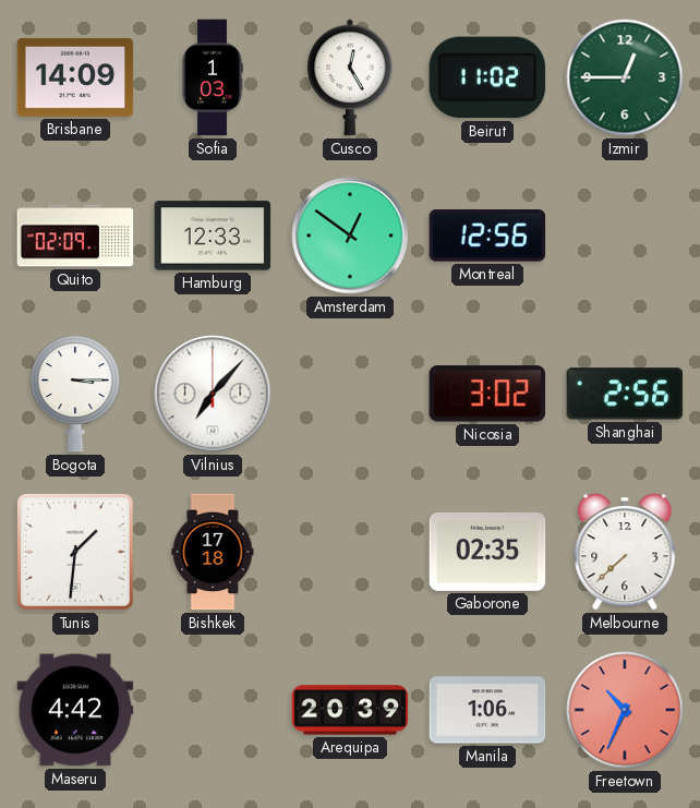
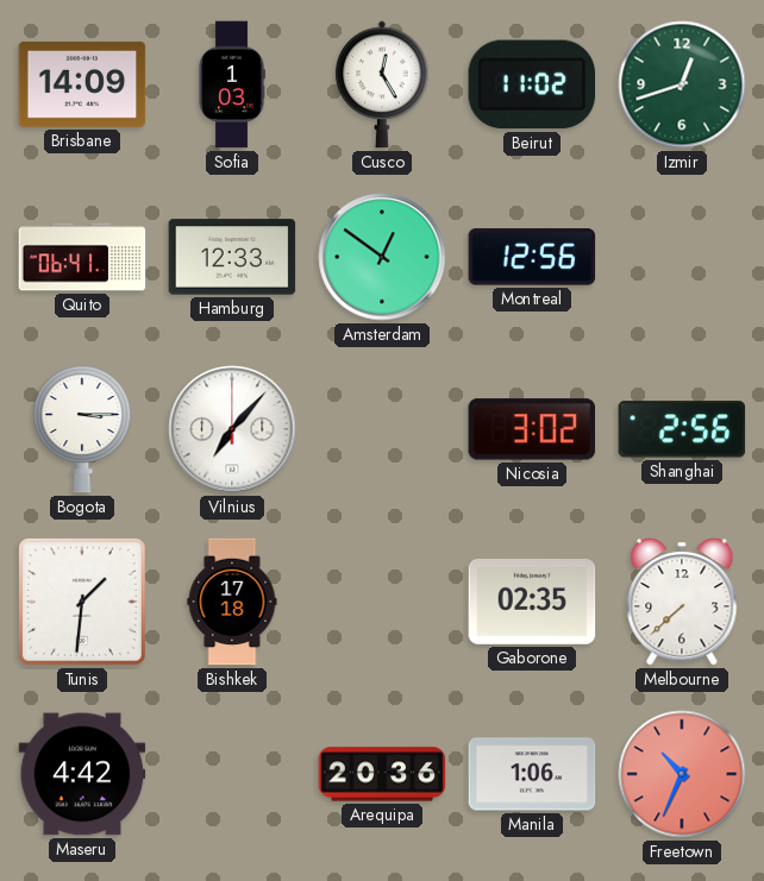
Izmir: 12:45 -> 12:42
Quito: 02:09 -> 06:41
Arequipa: 20:39 -> 20:36
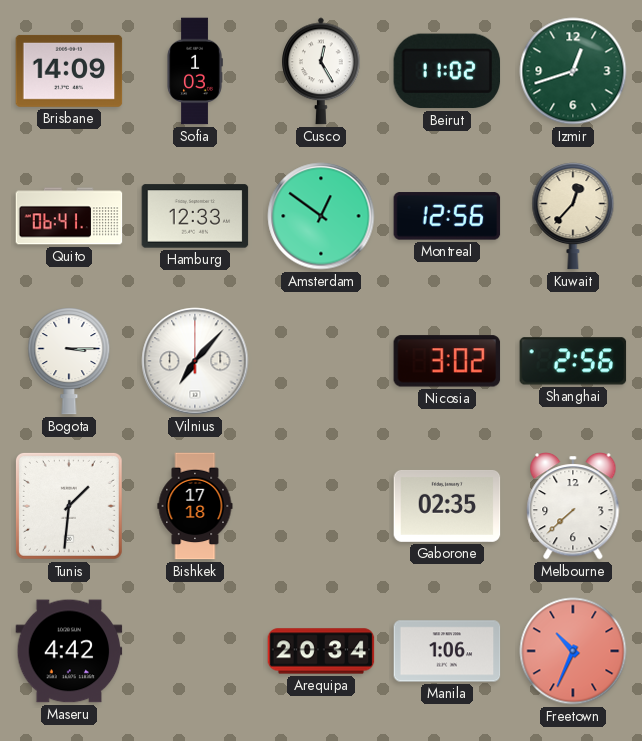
Kuwait: none -> 12:37
Arequipa: 20:36 -> 20:34
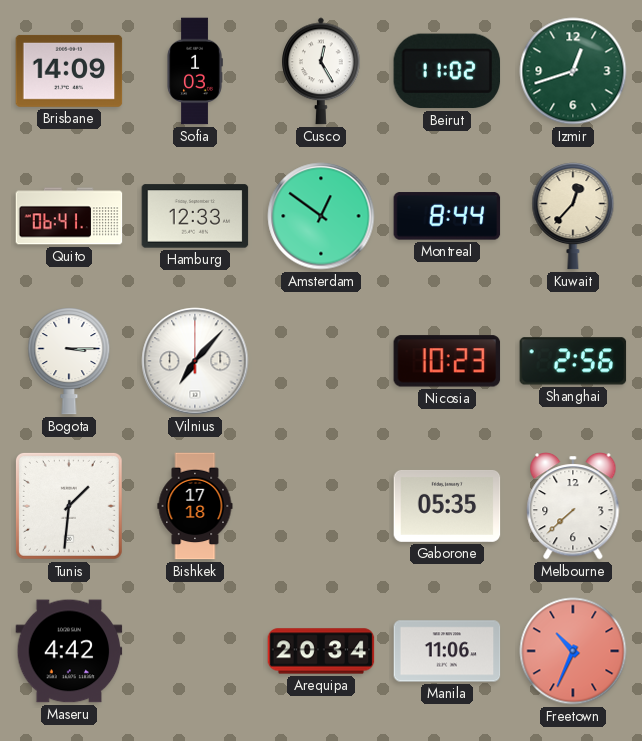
Montreal: 12:56 -> 8:44
Nicosia: 3:02 -> 10:23
Gaborone: 02:35 -> 05:35
Manila: 1:06 -> 11:06
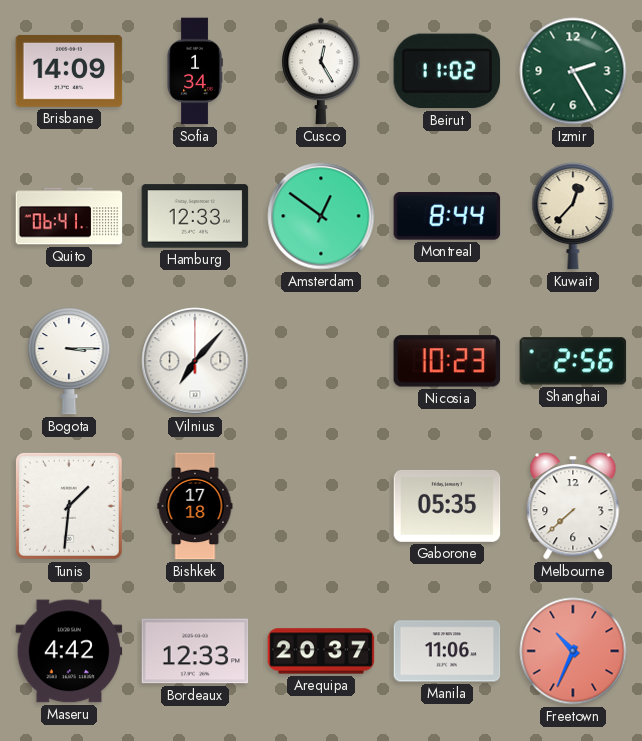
Sofia: 1:03 -> 1:34
Izmir: 12:42 -> 2:25
Bordeaux: none -> 12:33
Arequipa: 20:34 -> 20:37
